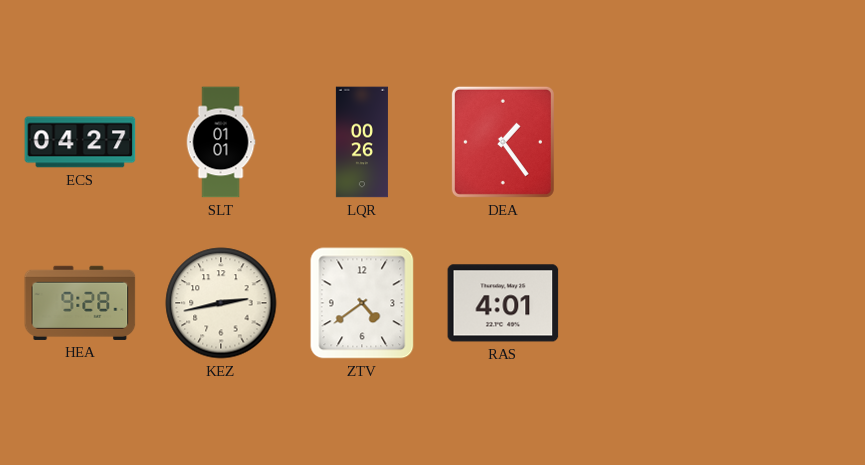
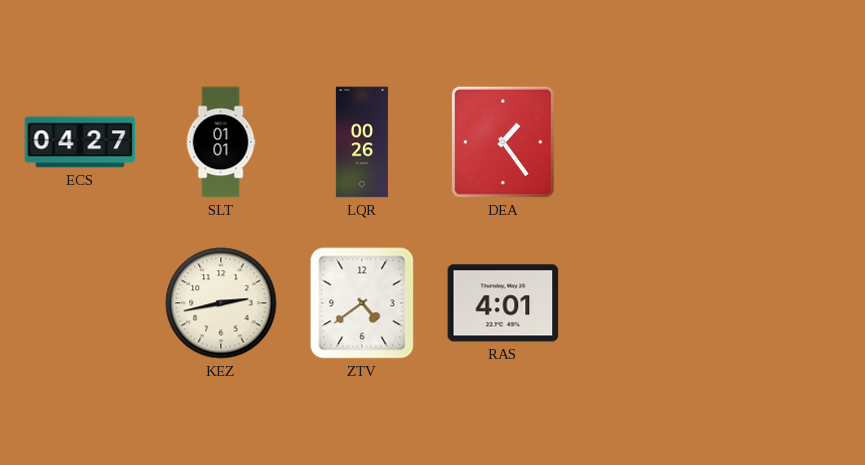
HEA: 9:28 -> none
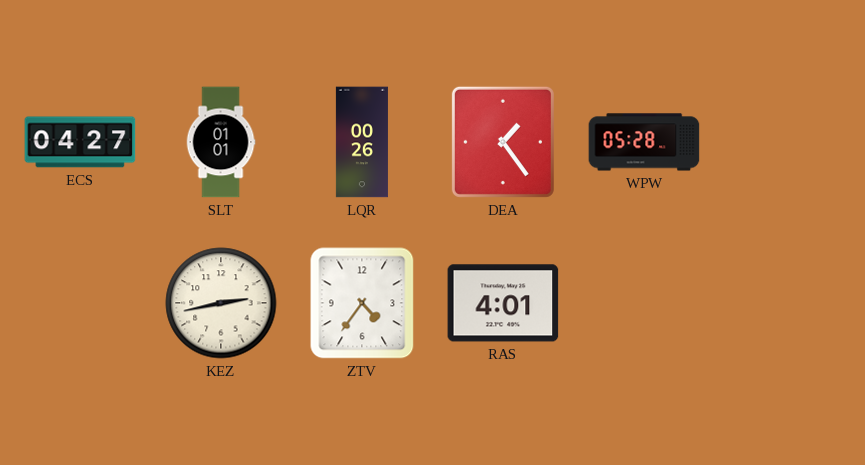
WPW: none -> 05:28
ZTV: 4:39 -> 4:36
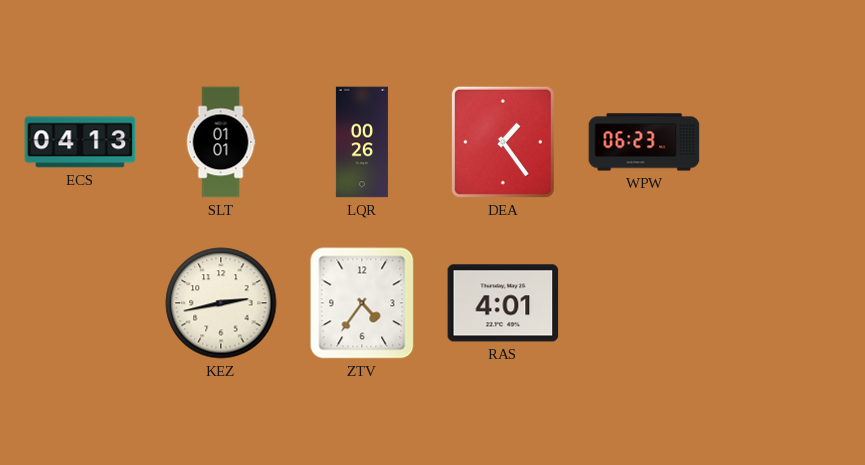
ECS: 04:27 -> 04:13
WPW: 05:28 -> 06:23
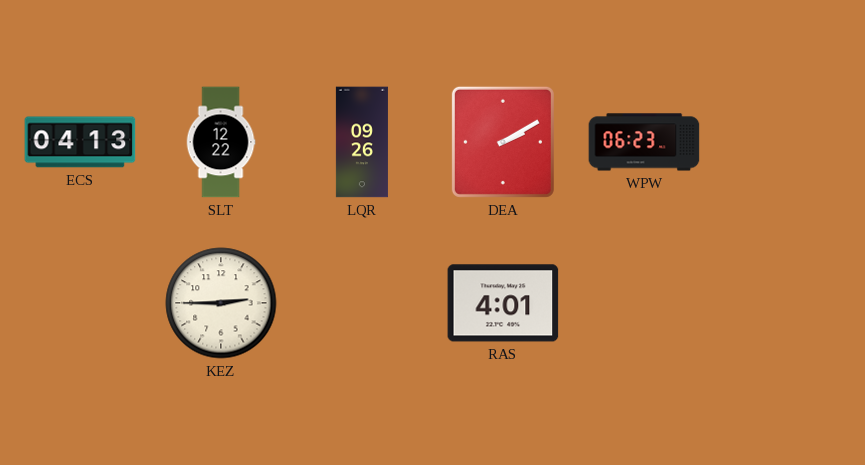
SLT: 01:01 -> 12:22
LQR: 00:26 -> 09:26
DEA: 1:24 -> 2:10
KEZ: 2:43 -> 2:45
ZTV: 4:36 -> none
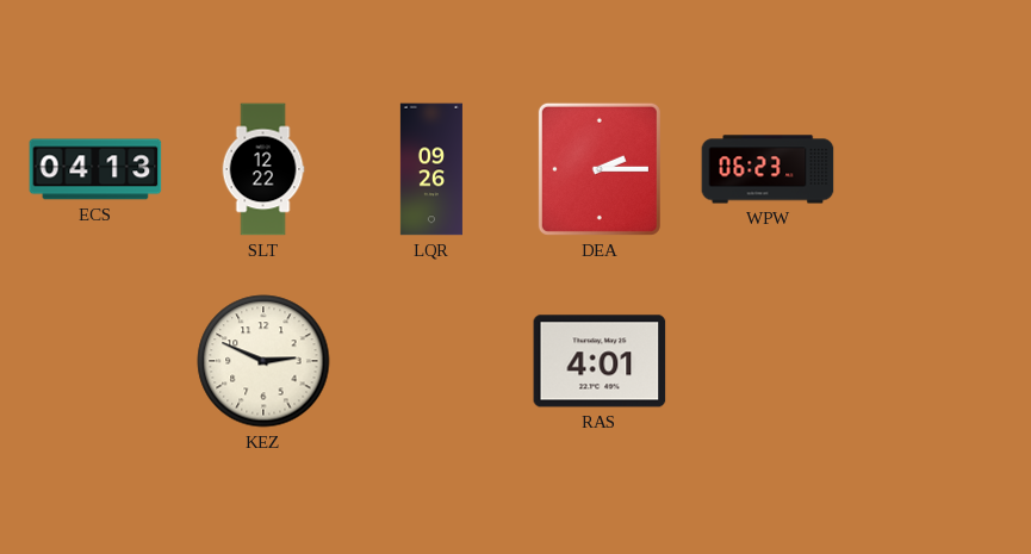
DEA: 2:10 -> 2:15
KEZ: 2:45 -> 2:49
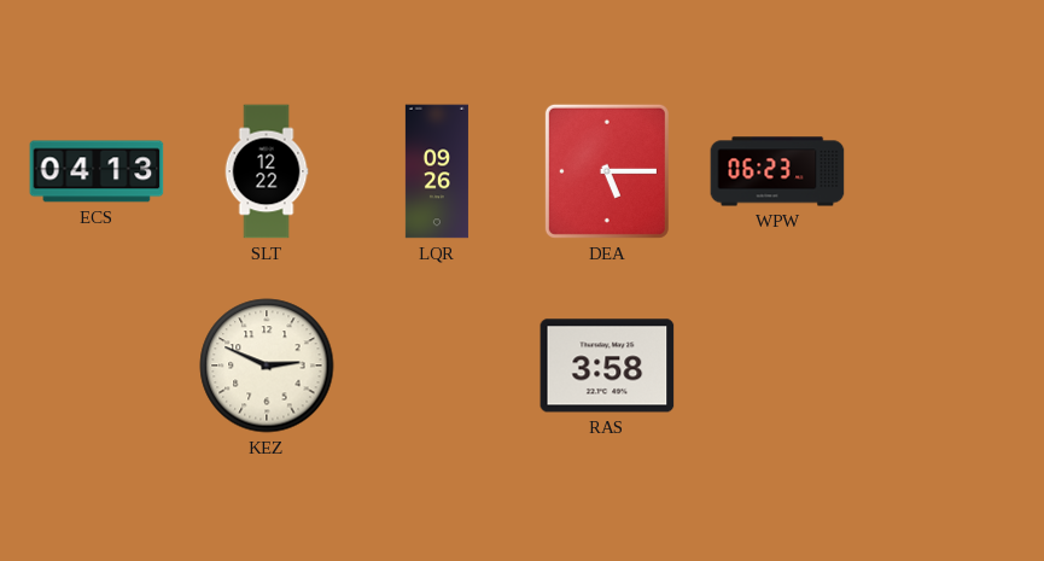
DEA: 2:15 -> 5:15
RAS: 4:01 -> 3:58
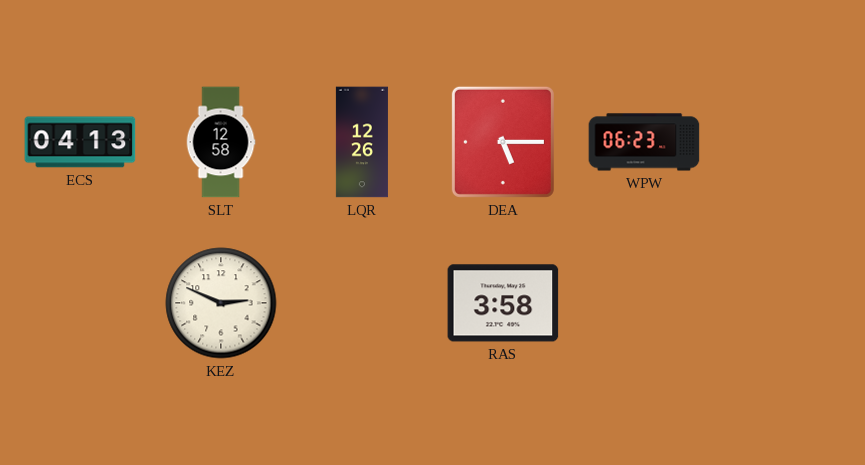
SLT: 12:22 -> 12:58
LQR: 09:26 -> 12:26
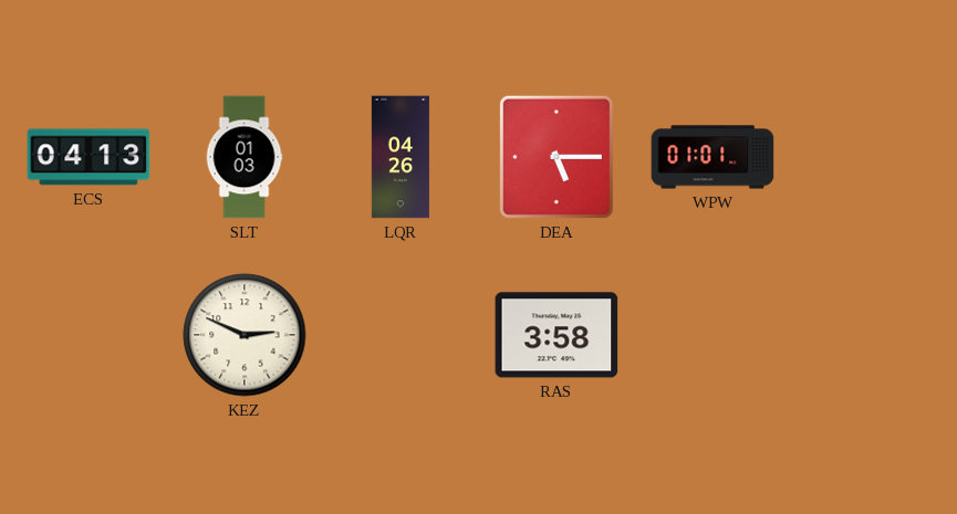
SLT: 12:58 -> 01:03
LQR: 12:26 -> 04:26
WPW: 06:23 -> 01:01
